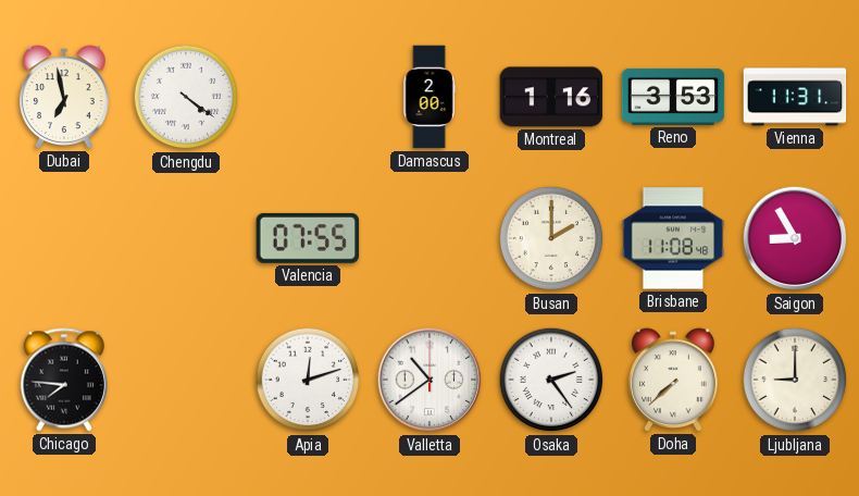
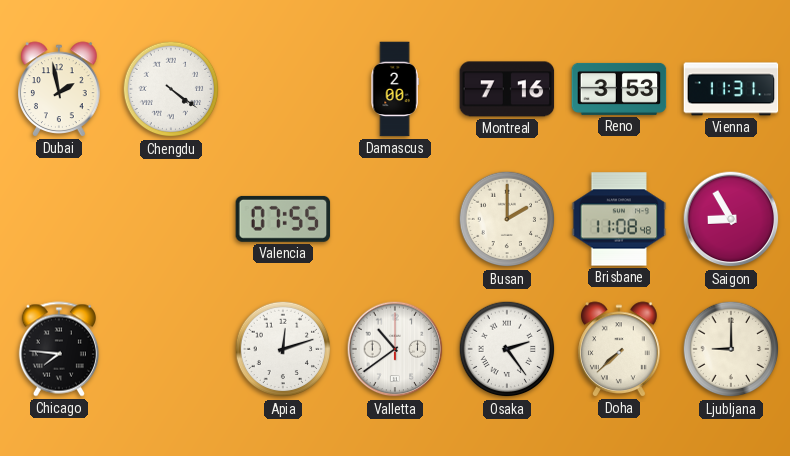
Dubai: 6:58 -> 1:58
Montreal: 1:16 -> 7:16
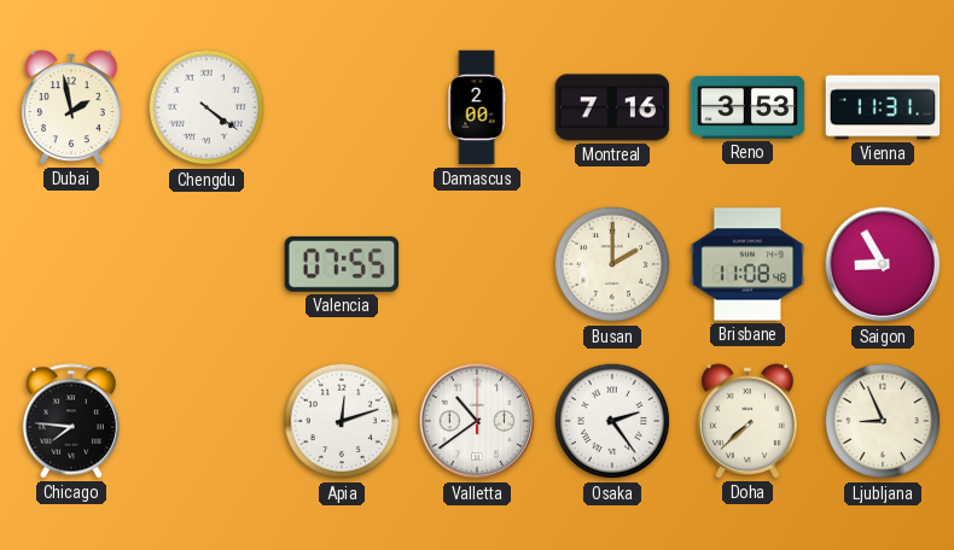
Ljubljana: 9:00 -> 8:56
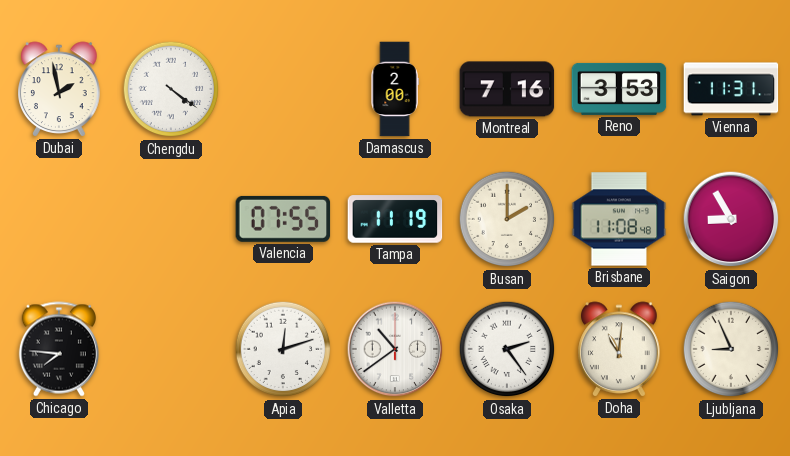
Tampa: none -> 11:19
Doha: 7:38 -> 11:01
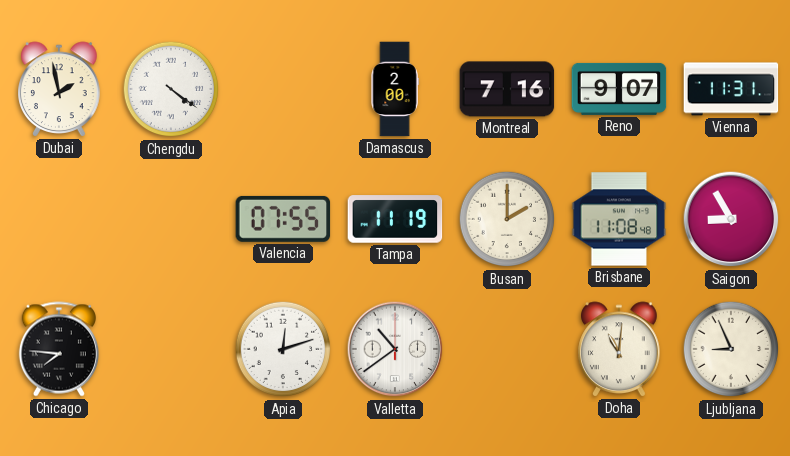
Reno: 3:53 -> 9:07
Osaka: 2:24 -> none
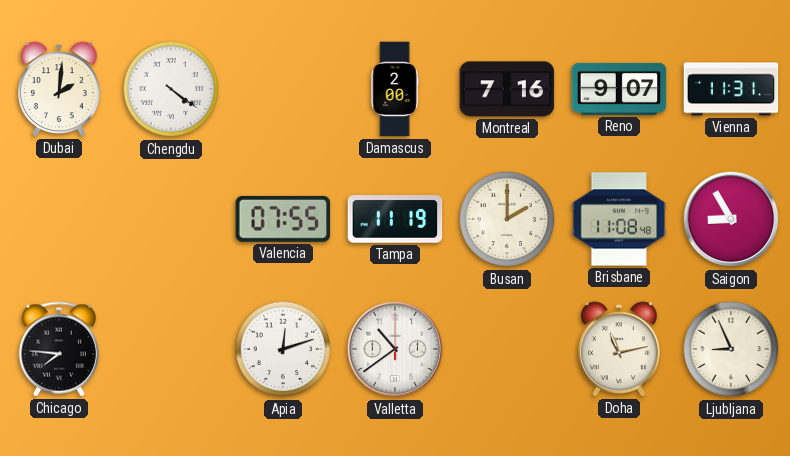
Dubai: 1:58 -> 2:01
Doha: 11:01 -> 11:13
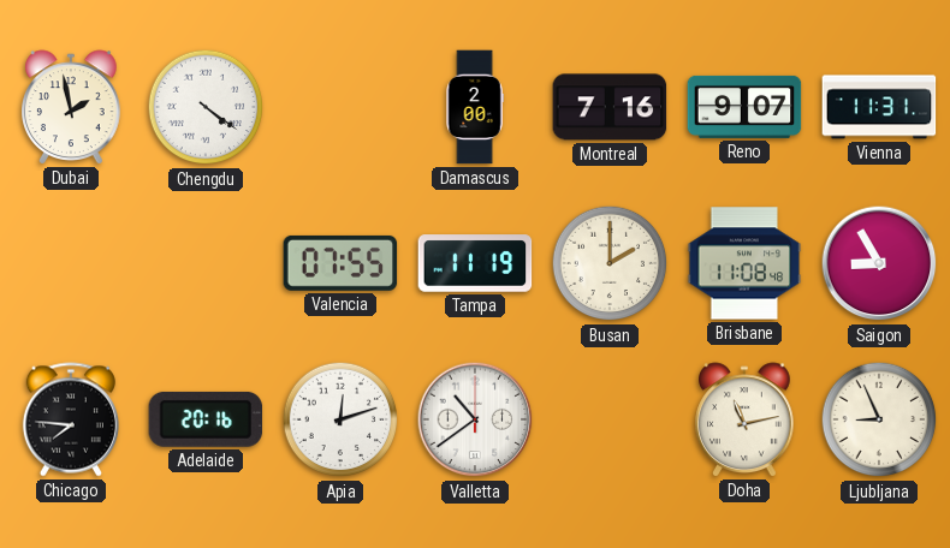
Dubai: 2:01 -> 1:58
Adelaide: none -> 20:16
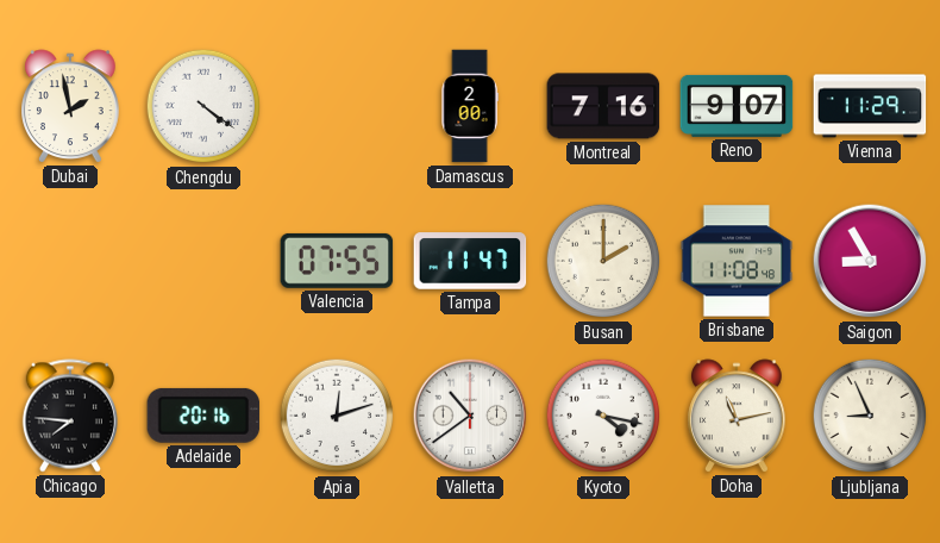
Vienna: 11:31 -> 11:29
Tampa: 11:19 -> 11:47
Kyoto: none -> 4:17
